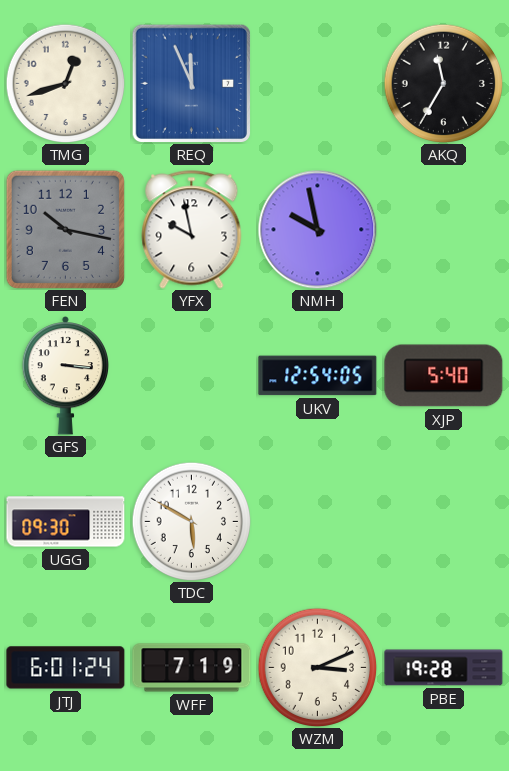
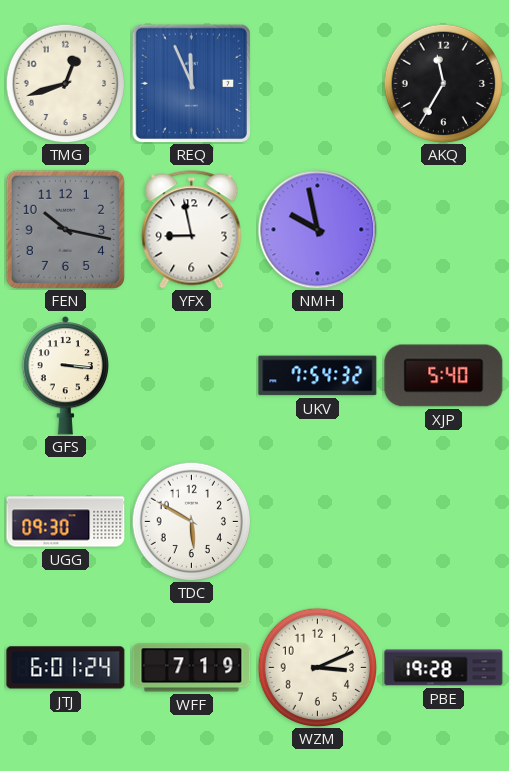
YFX: 9:58 -> 8:58
UKV: 12:54 -> 7:54
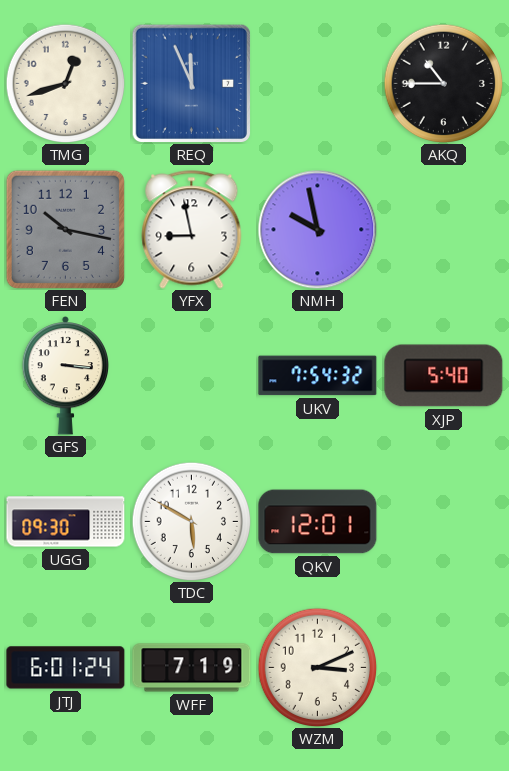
AKQ: 11:35 -> 10:45
QKV: none -> 12:01
PBE: 19:28 -> none
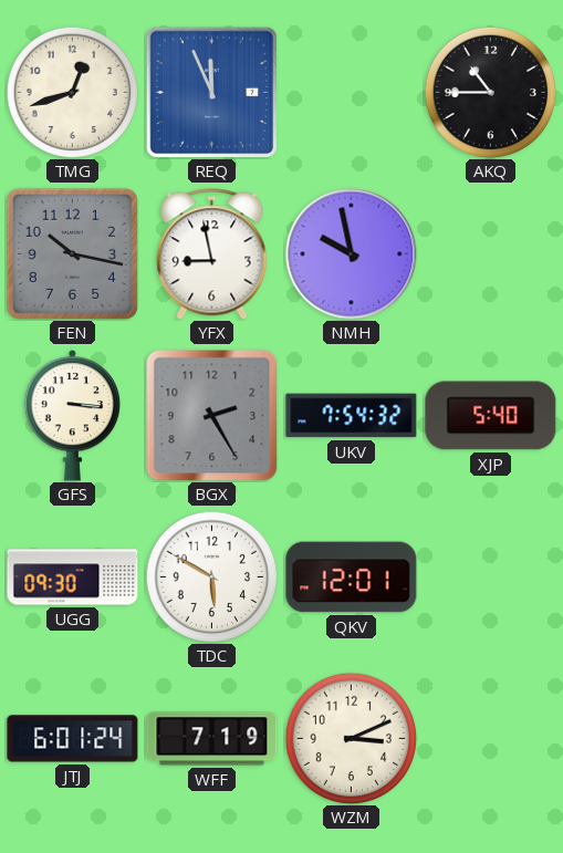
BGX: none -> 2:25
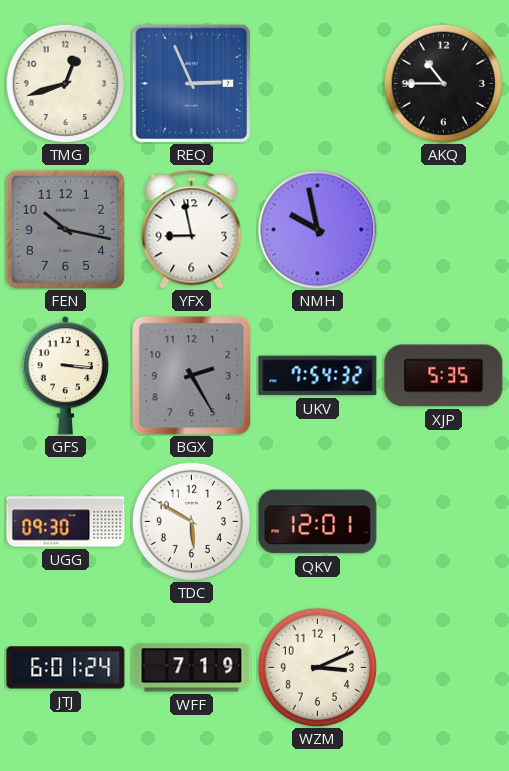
REQ: 11:56 -> 2:56
XJP: 5:40 -> 5:35
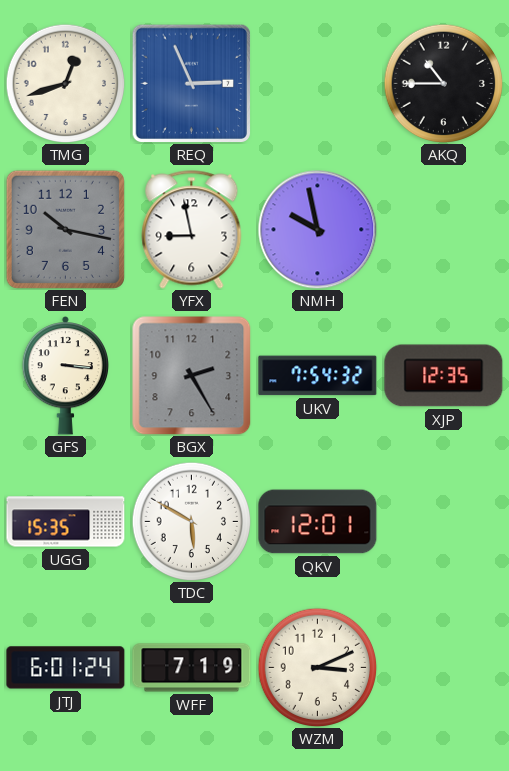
XJP: 5:35 -> 12:35
UGG: 09:30 -> 15:35
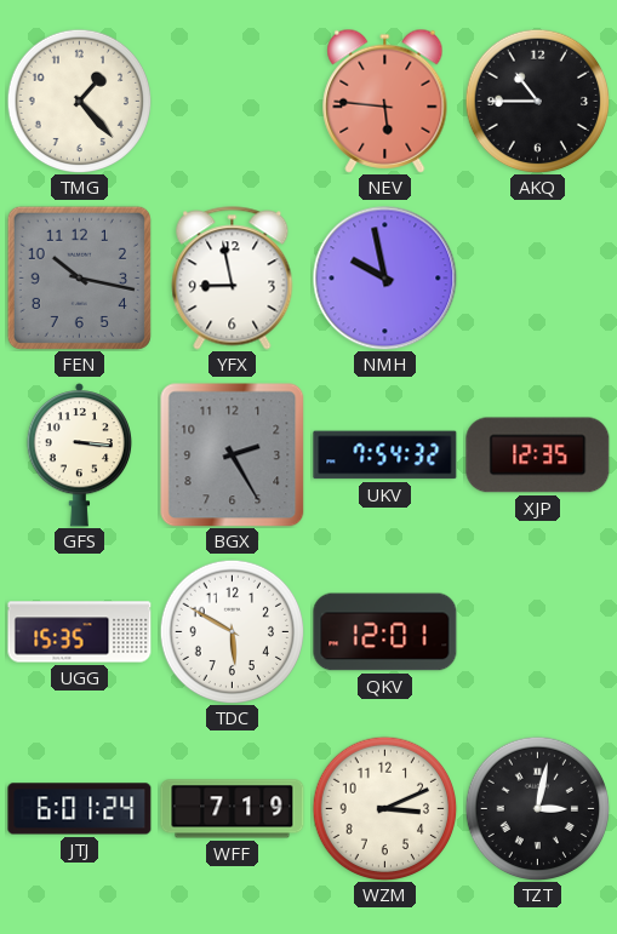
TMG: 12:42 -> 1:23
REQ: 2:56 -> none
NEV: none -> 5:46
TZT: none -> 3:02
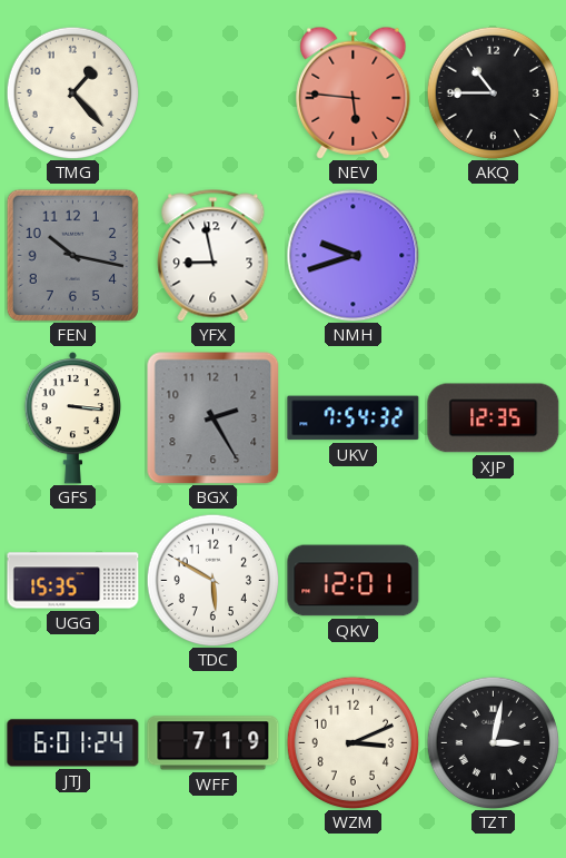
NMH: 9:58 -> 9:42
